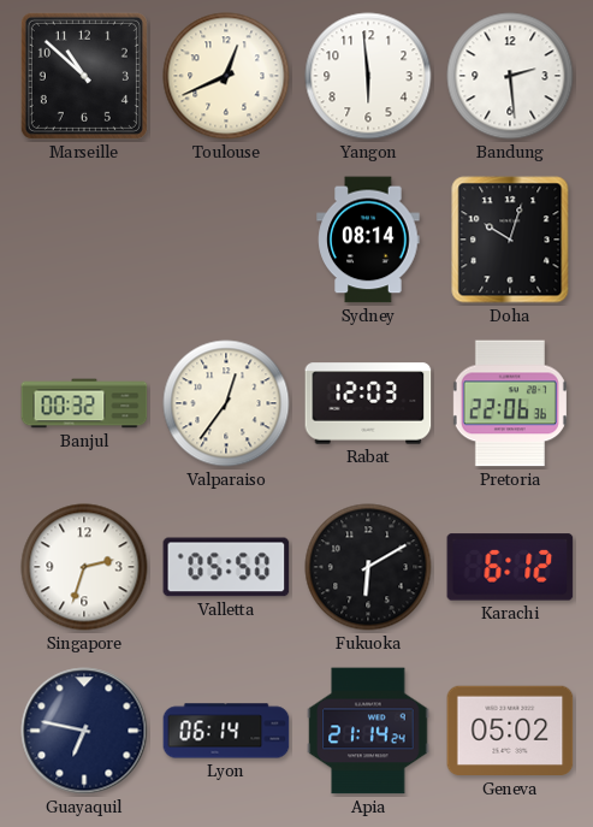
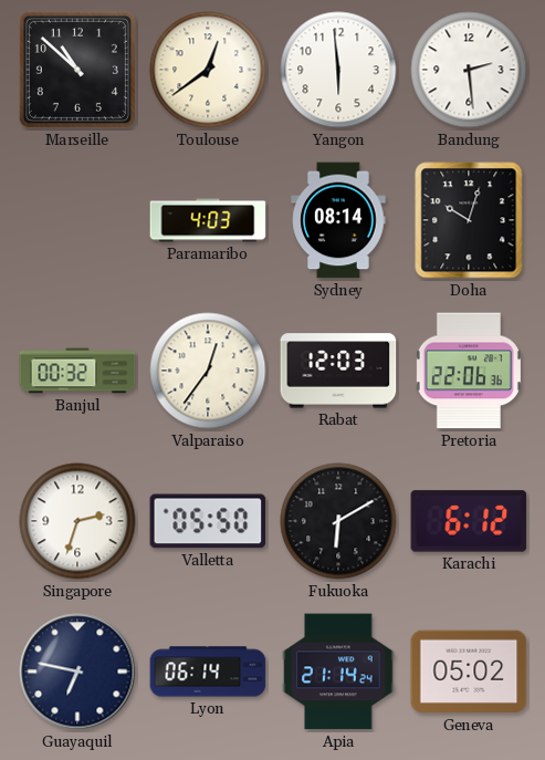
Toulouse: 12:41 -> 12:39
Paramaribo: none -> 4:03
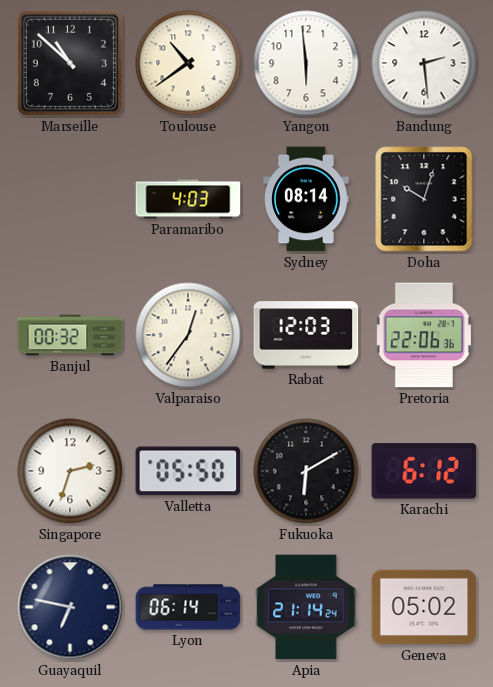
Toulouse: 12:39 -> 10:39
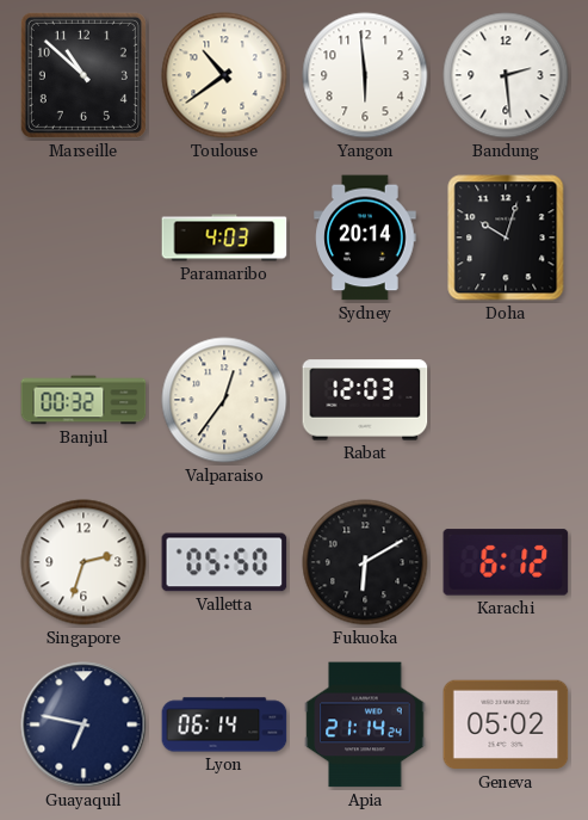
Sydney: 08:14 -> 20:14
Pretoria: 22:06 -> none
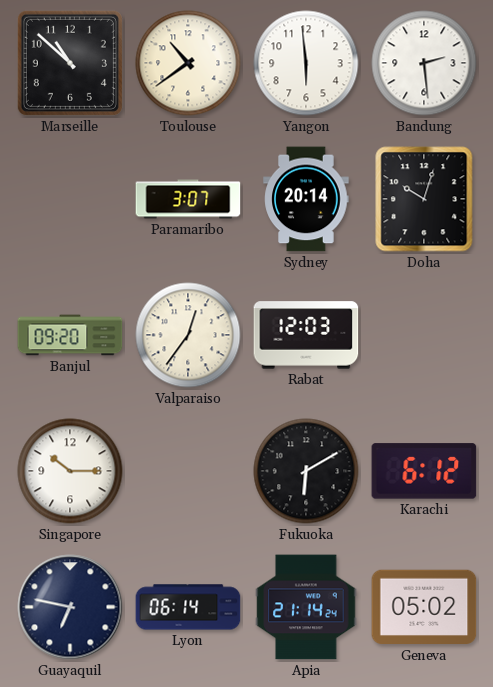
Paramaribo: 4:03 -> 3:07
Banjul: 00:32 -> 09:20
Singapore: 2:33 -> 10:15
Valletta: 05:50 -> none
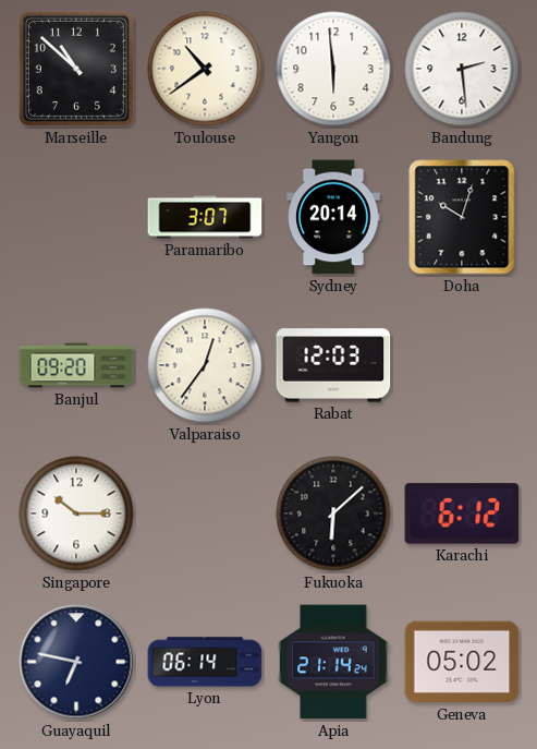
Fukuoka: 6:10 -> 6:08
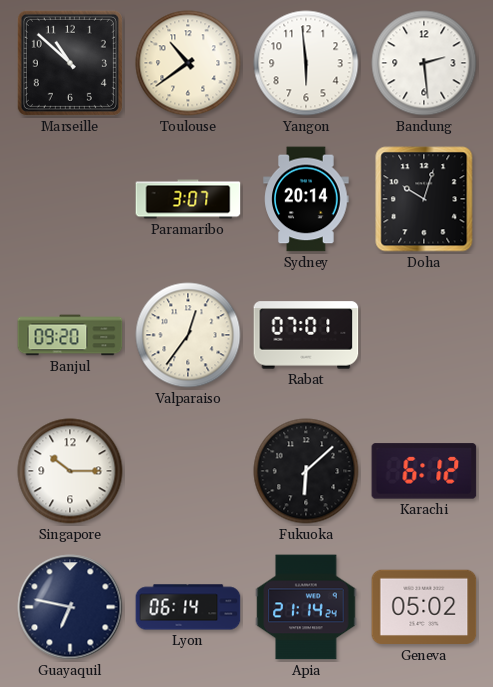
Rabat: 12:03 -> 07:01
